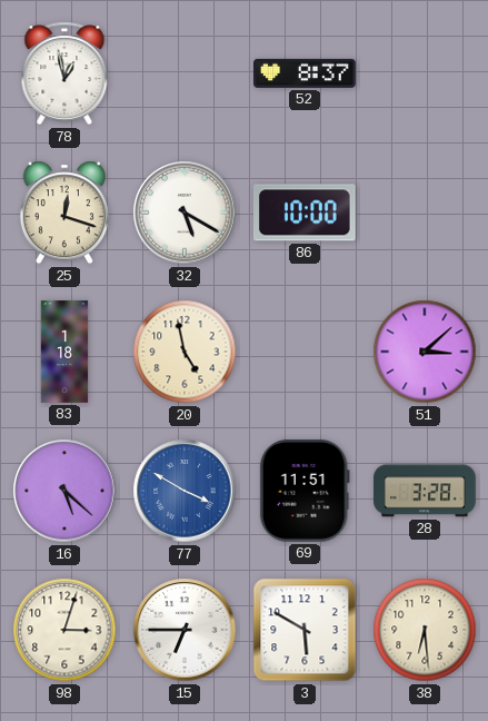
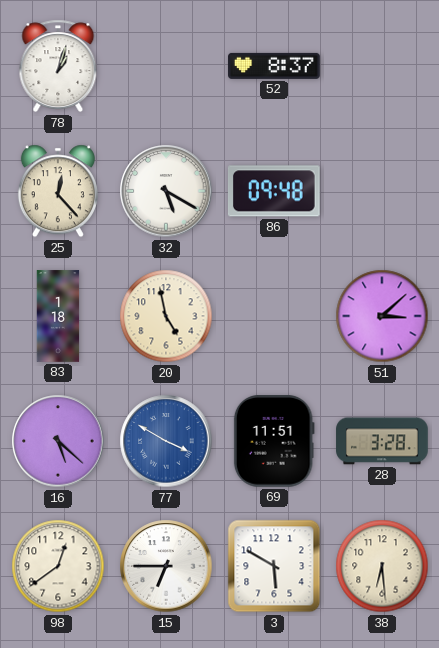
78: 12:58 -> 1:03
25: 12:18 -> 12:23
86: 10:00 -> 09:48
98: 3:03 -> 12:39
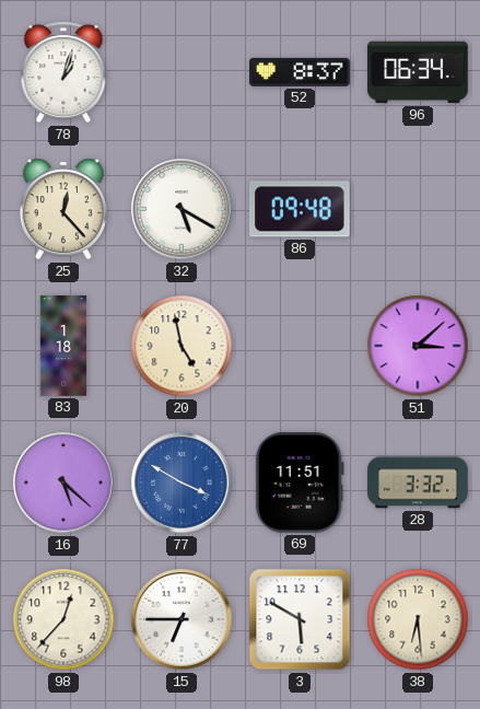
96: none -> 06:34
28: 3:28 -> 3:32
98: 12:39 -> 12:37
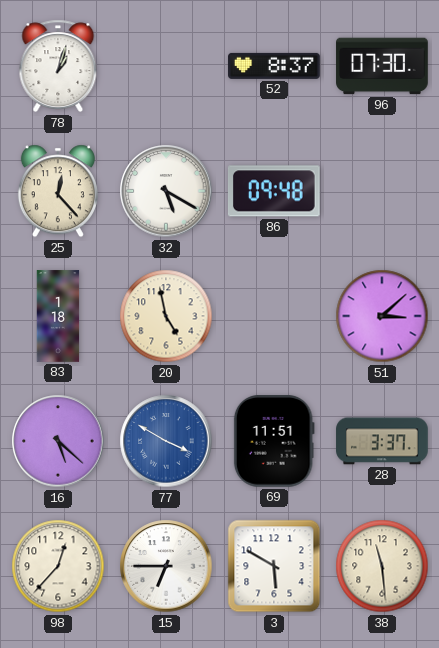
96: 06:34 -> 07:30
28: 3:32 -> 3:37
38: 6:29 -> 11:29
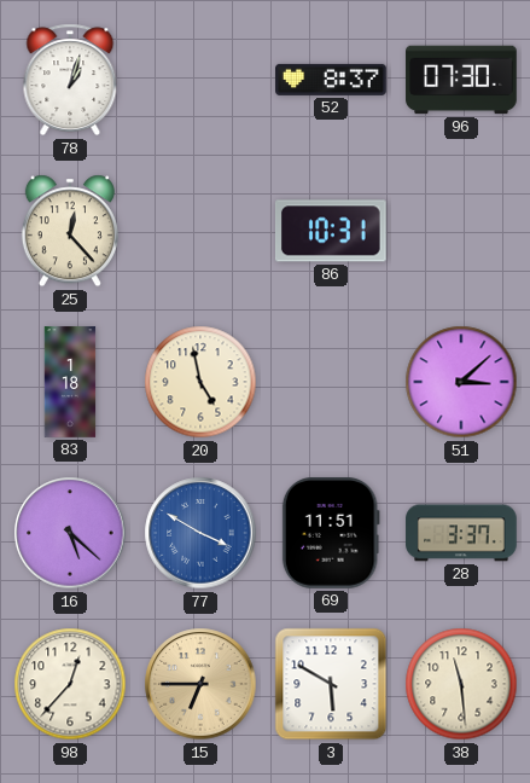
32: 5:20 -> none
86: 09:48 -> 10:31
15 dial: white -> champagne
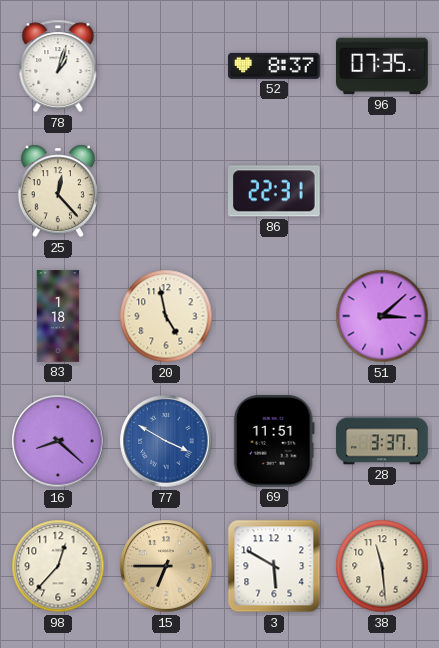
96: 07:30 -> 07:35
86: 10:31 -> 22:31
16: 5:22 -> 8:22
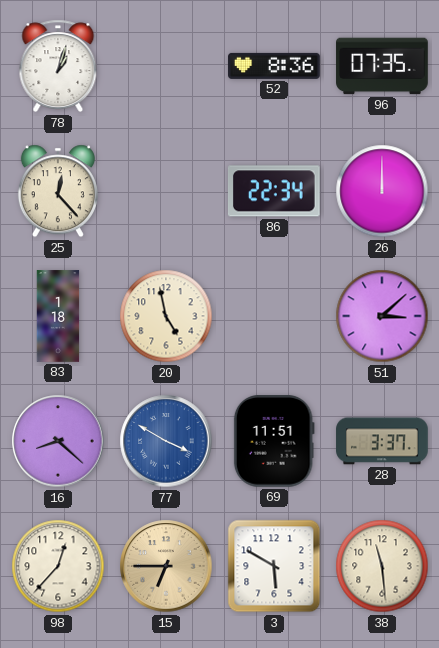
52: 8:37 -> 8:36
86: 22:31 -> 22:34
26: none -> 12:00
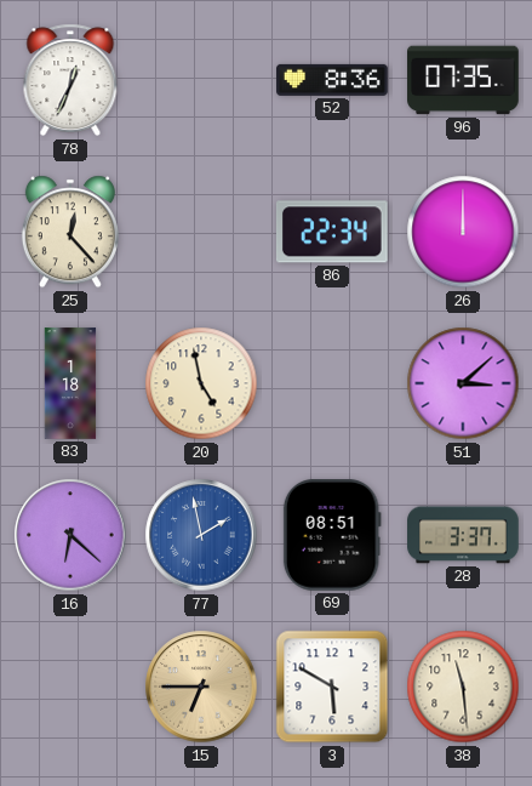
78: 1:03 -> 12:34
16: 8:22 -> 6:22
77: 3:50 -> 1:58
69: 11:51 -> 08:51
98: 12:37 -> none
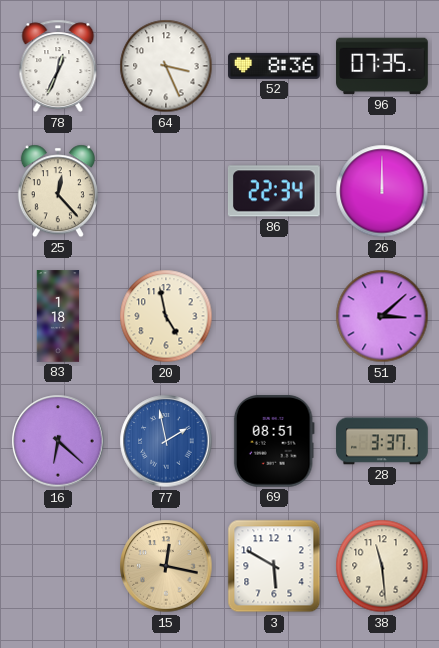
64: none -> 3:26
15: 6:45 -> 12:17
